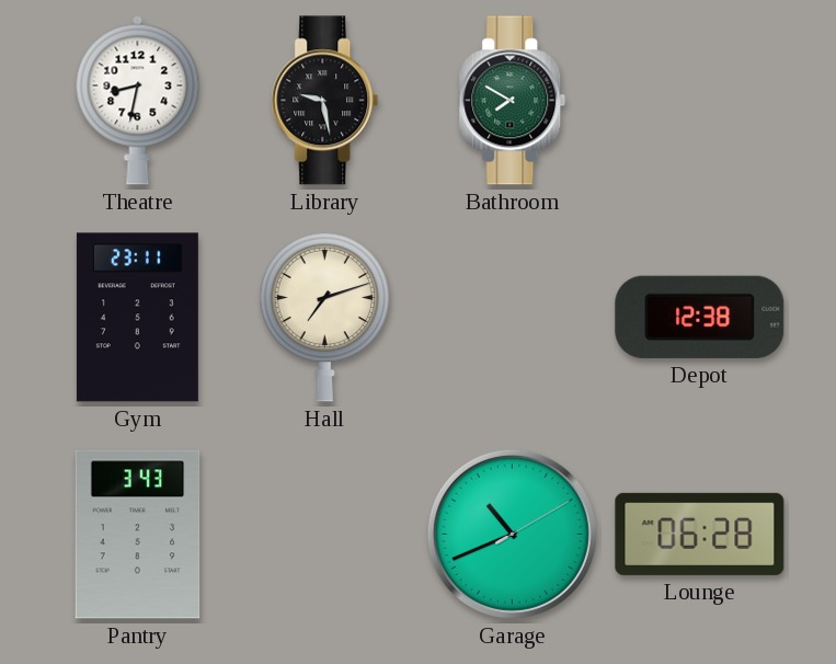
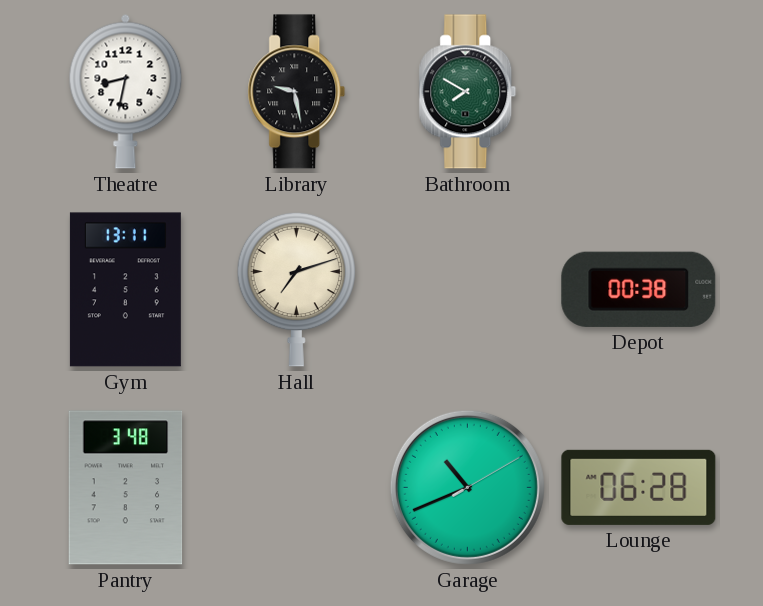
Gym: 23:11 -> 13:11
Depot: 12:38 -> 00:38
Pantry: 3:43 -> 3:48
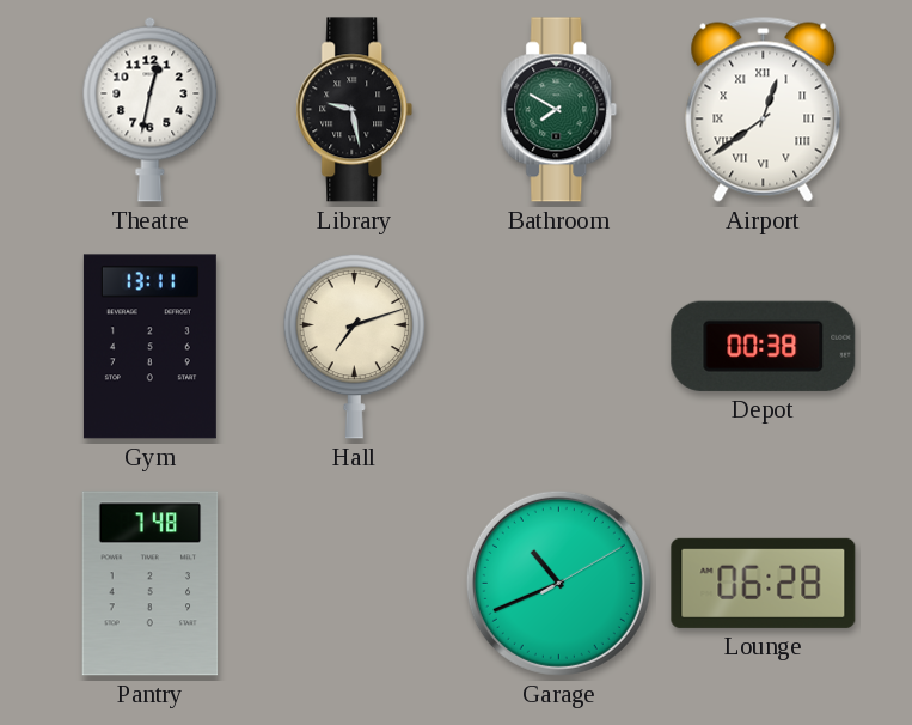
Theatre: 8:32 -> 12:32
Airport: none -> 12:39
Pantry: 3:48 -> 7:48
